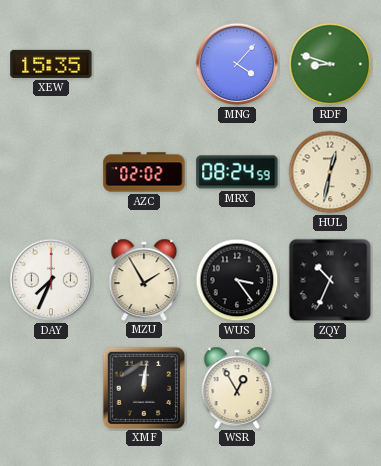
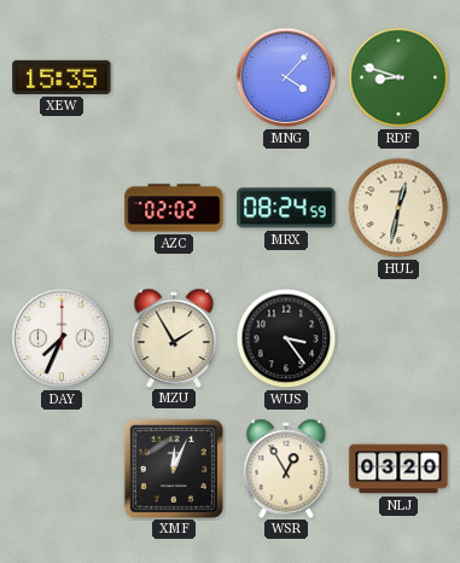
ZQY: 10:34 -> none
XMF: 12:01 -> 12:04
NLJ: none -> 03:20
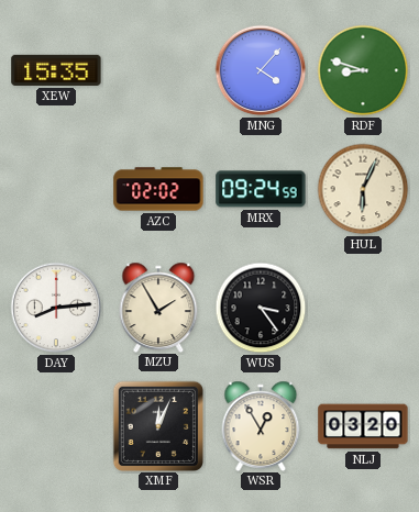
MRX: 08:24 -> 09:24
HUL: 12:32 -> 6:04
DAY: 7:34 -> 8:14
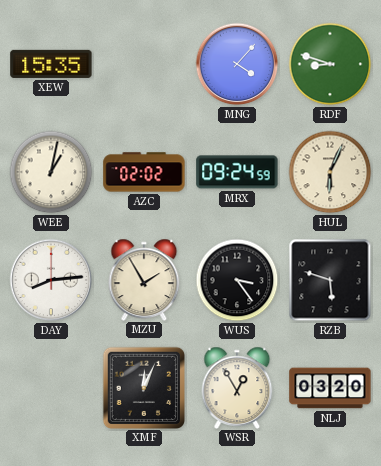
WEE: none -> 1:02
RZB: none -> 5:48
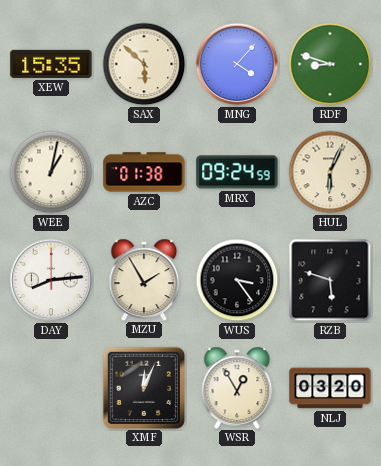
SAX: none -> 5:52
AZC: 02:02 -> 01:38
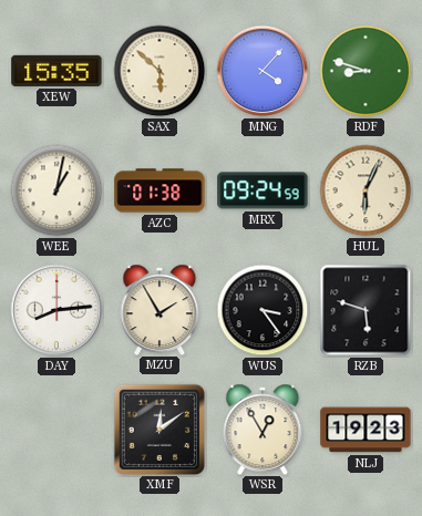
XMF: 12:04 -> 12:09
NLJ: 03:20 -> 19:23
